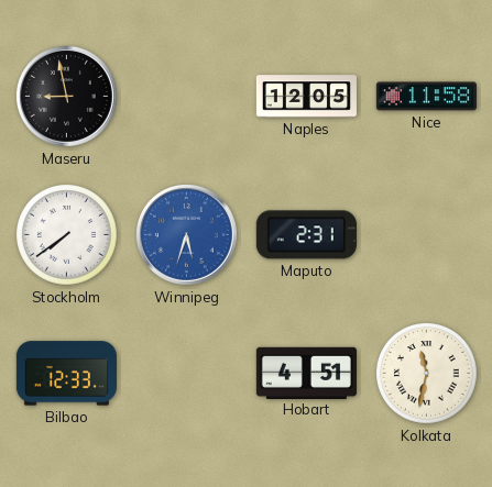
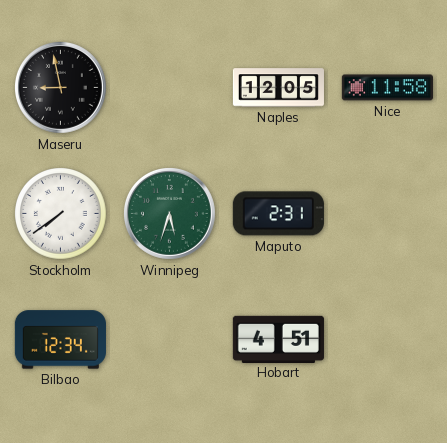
Winnipeg dial: blue -> green
Bilbao: 12:33 -> 12:34
Kolkata: 11:32 -> none
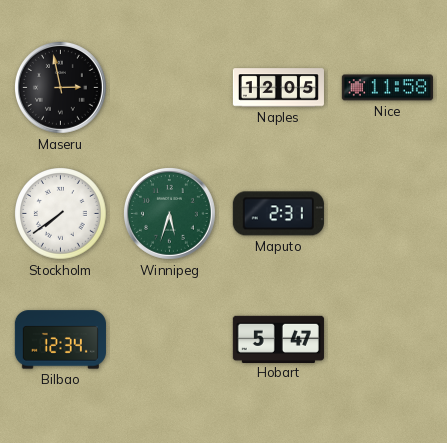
Maseru: 8:58 -> 2:58
Hobart: 4:51 -> 5:47
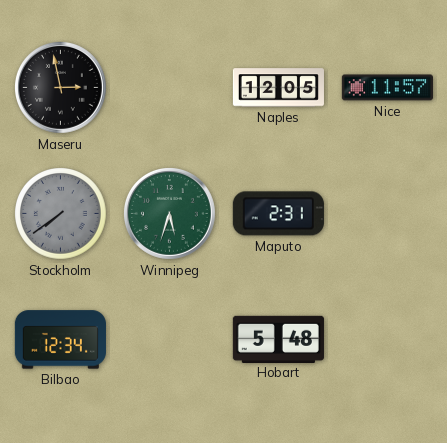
Nice: 11:58 -> 11:57
Stockholm dial: white -> grey
Hobart: 5:47 -> 5:48
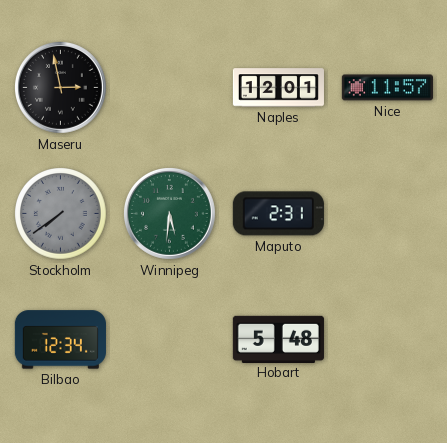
Naples: 12:05 -> 12:01
Winnipeg: 5:33 -> 5:31
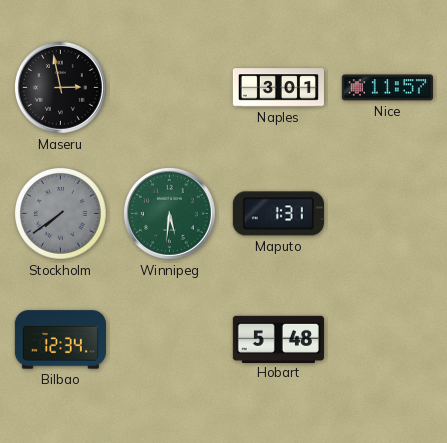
Naples: 12:01 -> 3:01
Maputo: 2:31 -> 1:31
